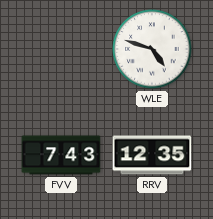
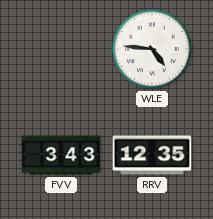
WLE: 4:48 -> 4:46
FVV: 7:43 -> 3:43
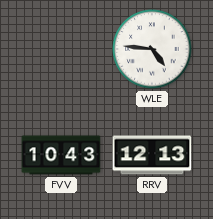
FVV: 3:43 -> 10:43
RRV: 12:35 -> 12:13
